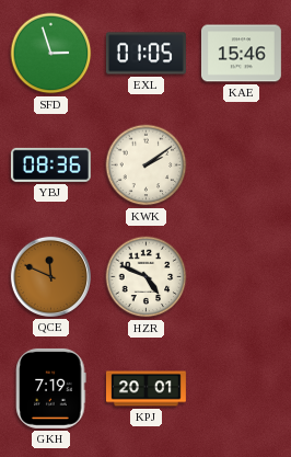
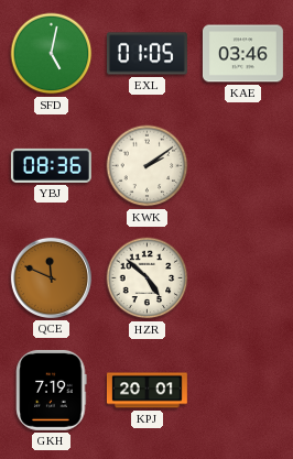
SFD: 2:57 -> 5:02
KAE: 15:46 -> 03:46
HZR: 4:49 -> 4:52
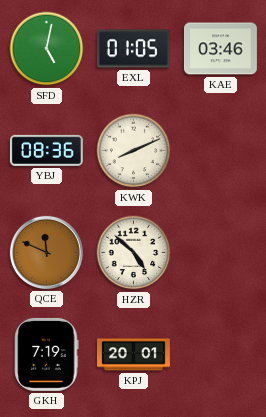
KWK: 2:09 -> 8:11
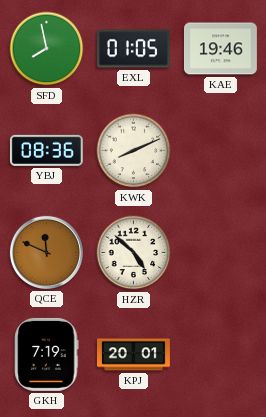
SFD: 5:02 -> 7:58
KAE: 03:46 -> 19:46
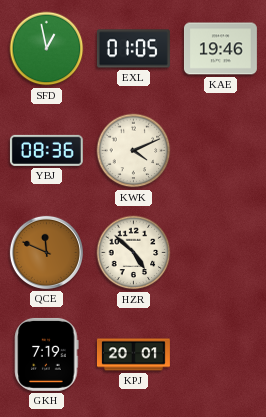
SFD: 7:58 -> 12:58
KWK: 8:11 -> 4:11
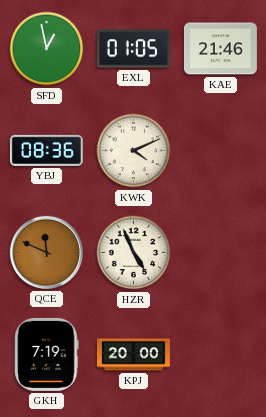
KAE: 19:46 -> 21:46
HZR: 4:52 -> 4:56
KPJ: 20:01 -> 20:00
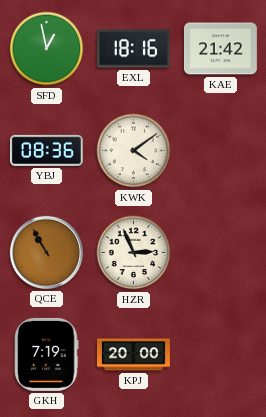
EXL: 01:05 -> 18:16
KAE: 21:46 -> 21:42
KWK: 4:11 -> 4:09
QCE: 11:49 -> 10:55
HZR: 4:56 -> 2:56
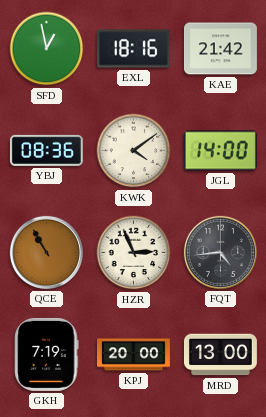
JGL: none -> 14:00
FQT: none -> 4:44
MRD: none -> 13:00
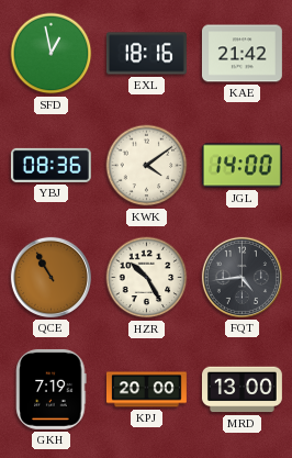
HZR: 2:56 -> 10:25
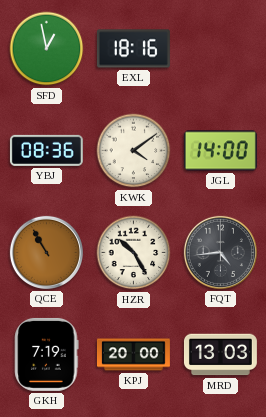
KAE: 21:42 -> none
MRD: 13:00 -> 13:03
